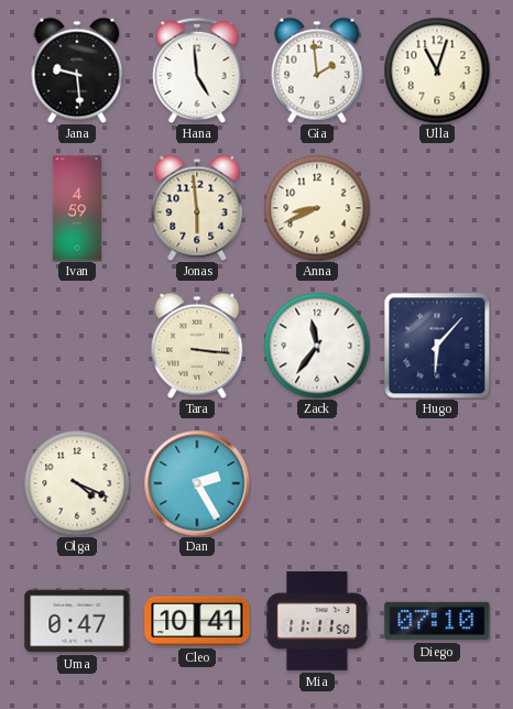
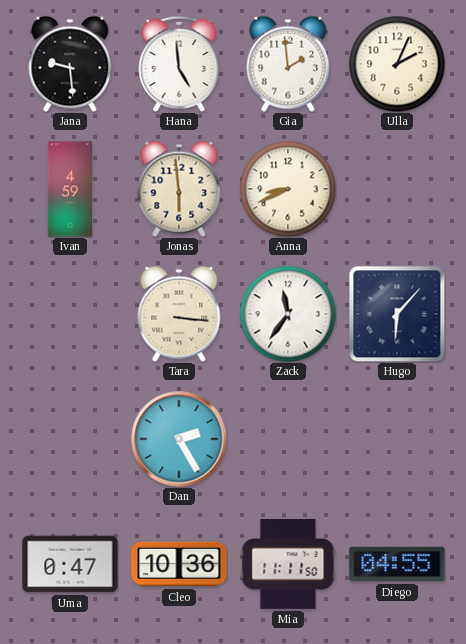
Ulla: 11:03 -> 2:04
Olga: 4:19 -> none
Cleo: 10:41 -> 10:36
Diego: 07:10 -> 04:55
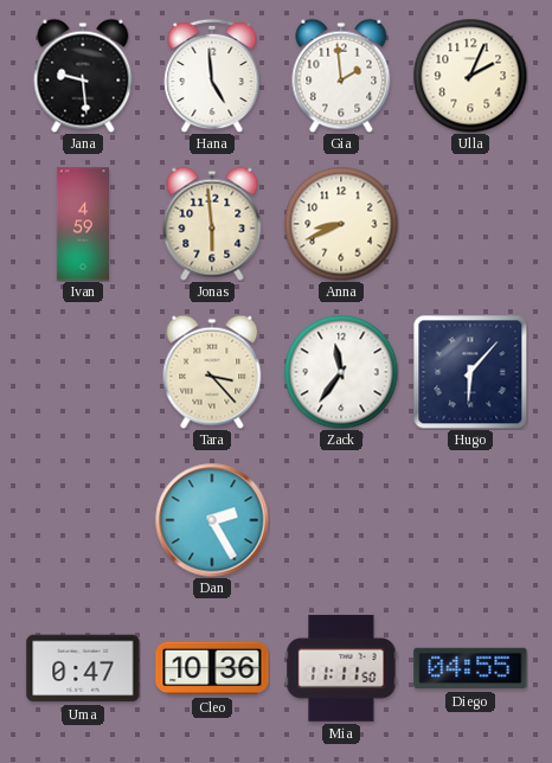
Tara: 3:16 -> 3:23
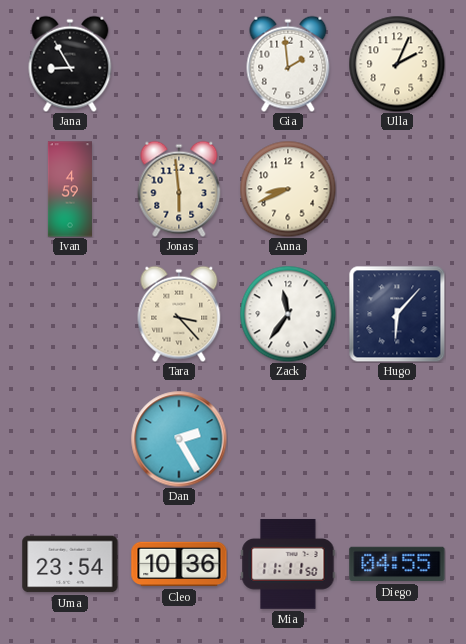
Jana: 9:29 -> 8:55
Hana: 4:59 -> none
Uma: 0:47 -> 23:54
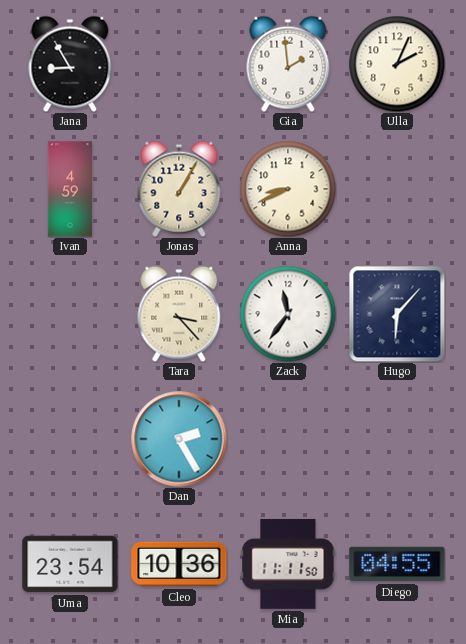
Jonas: 5:59 -> 1:05
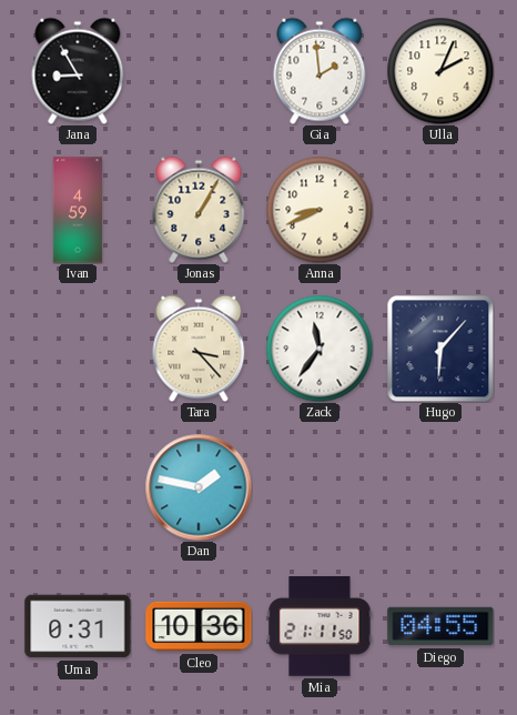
Dan: 2:25 -> 1:47
Uma: 23:54 -> 0:31
Mia: 11:11 -> 21:11
